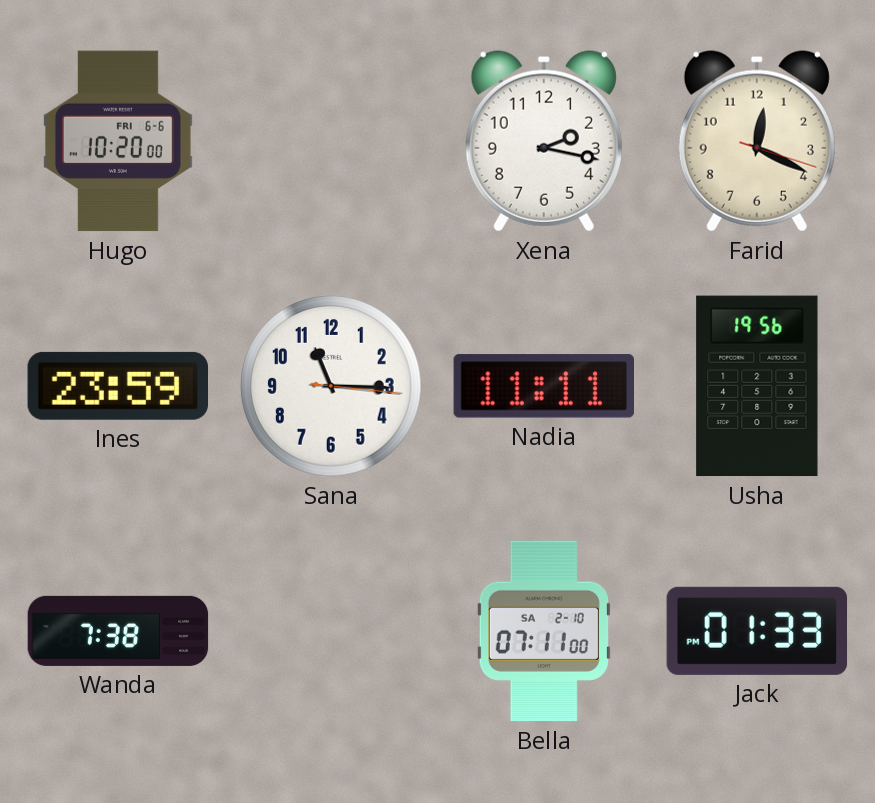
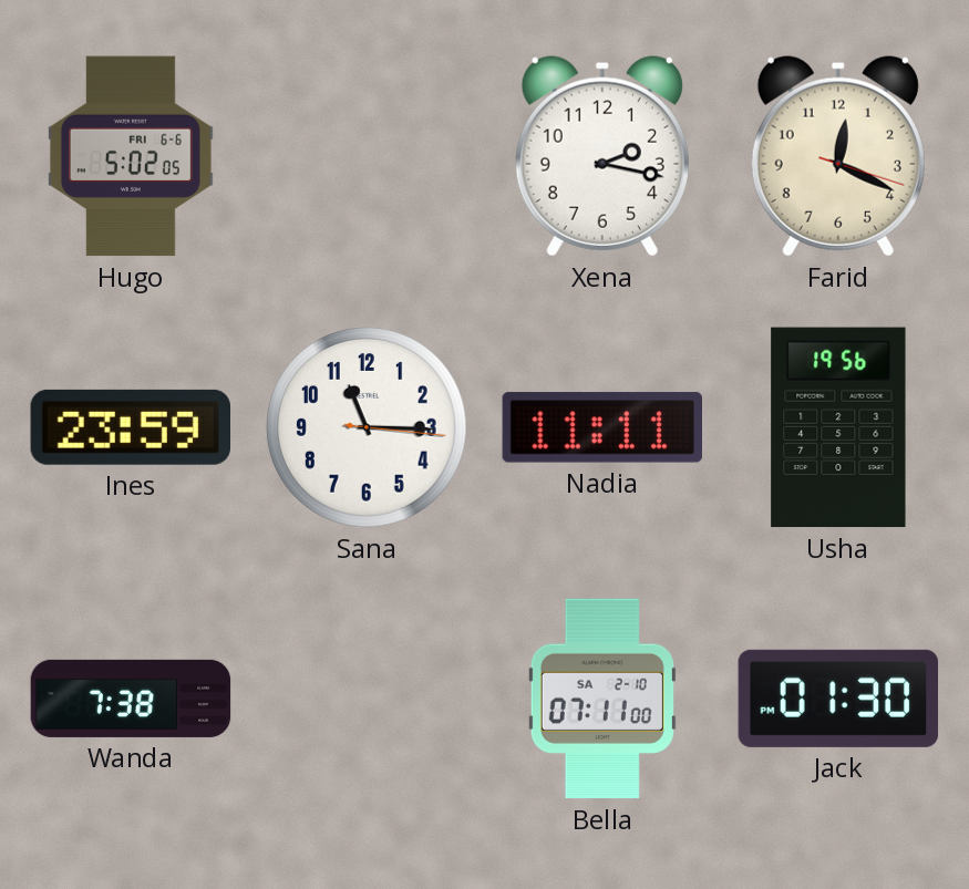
Hugo: 10:20 -> 5:02
Jack: 01:33 -> 01:30
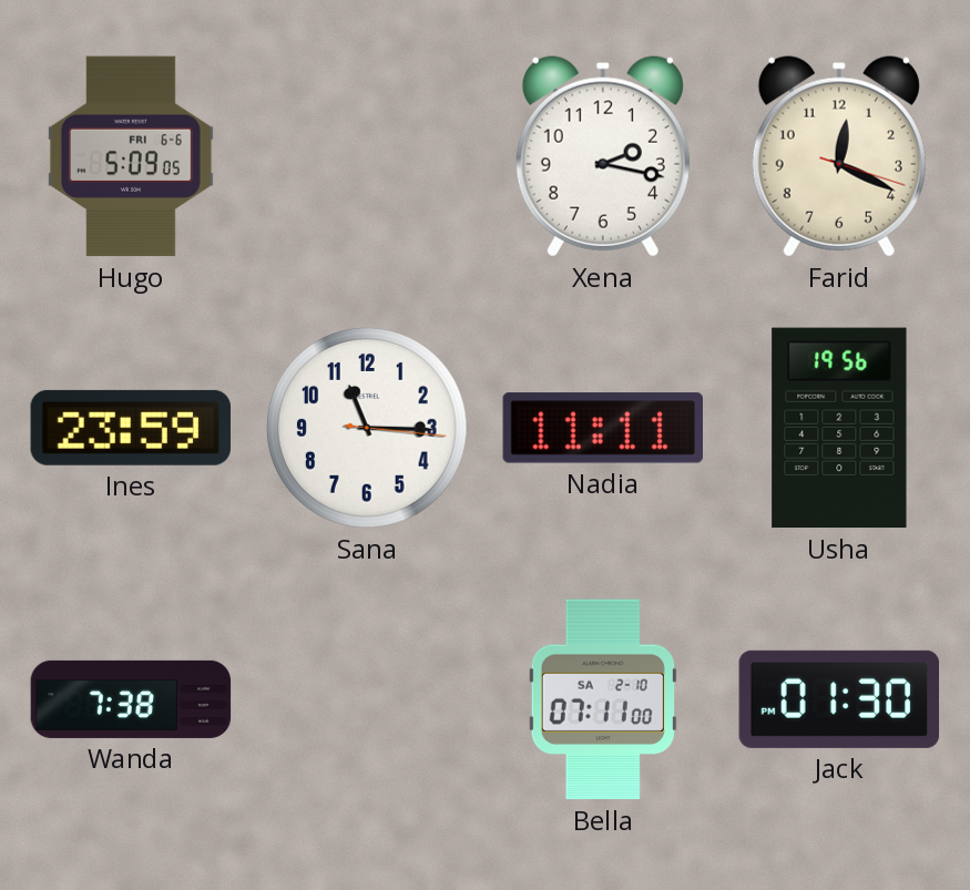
Hugo: 5:02 -> 5:09
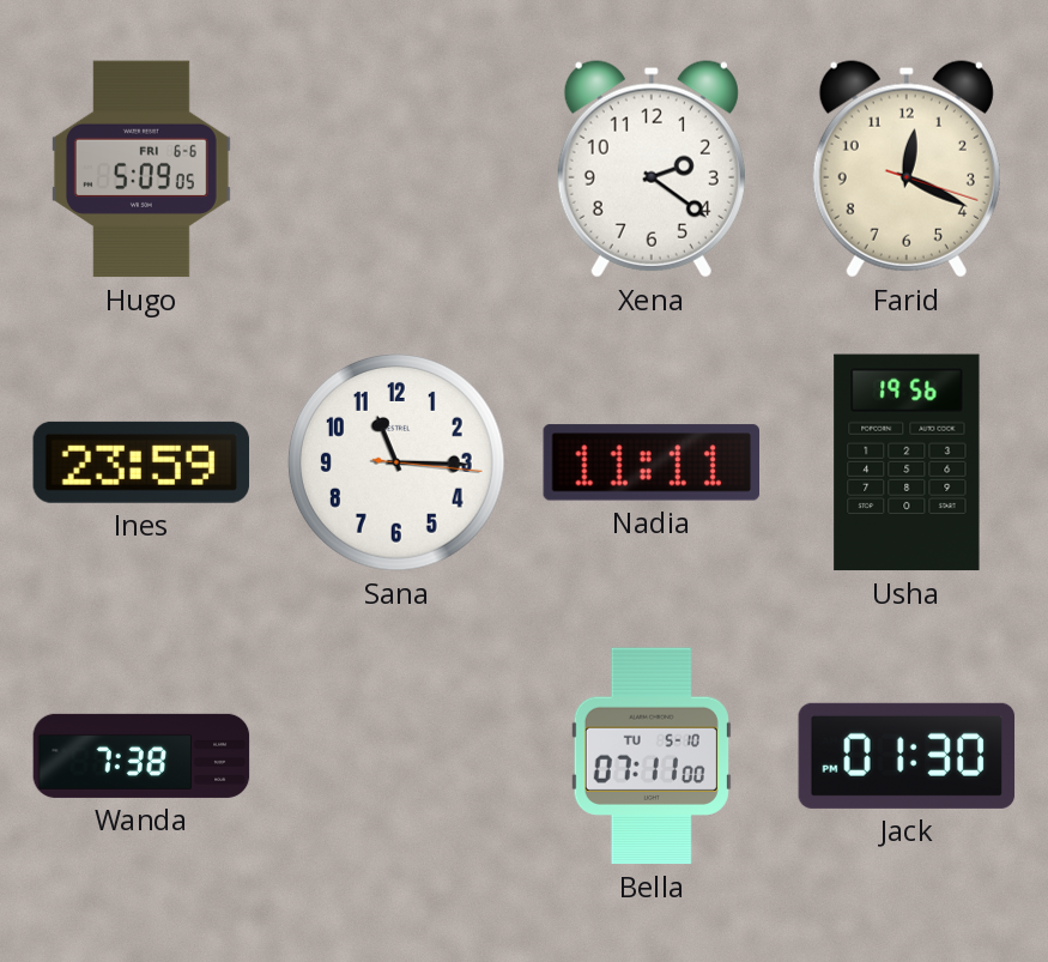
Xena: 2:17 -> 2:21
Bella date: SA 2-10 -> TU 5-10
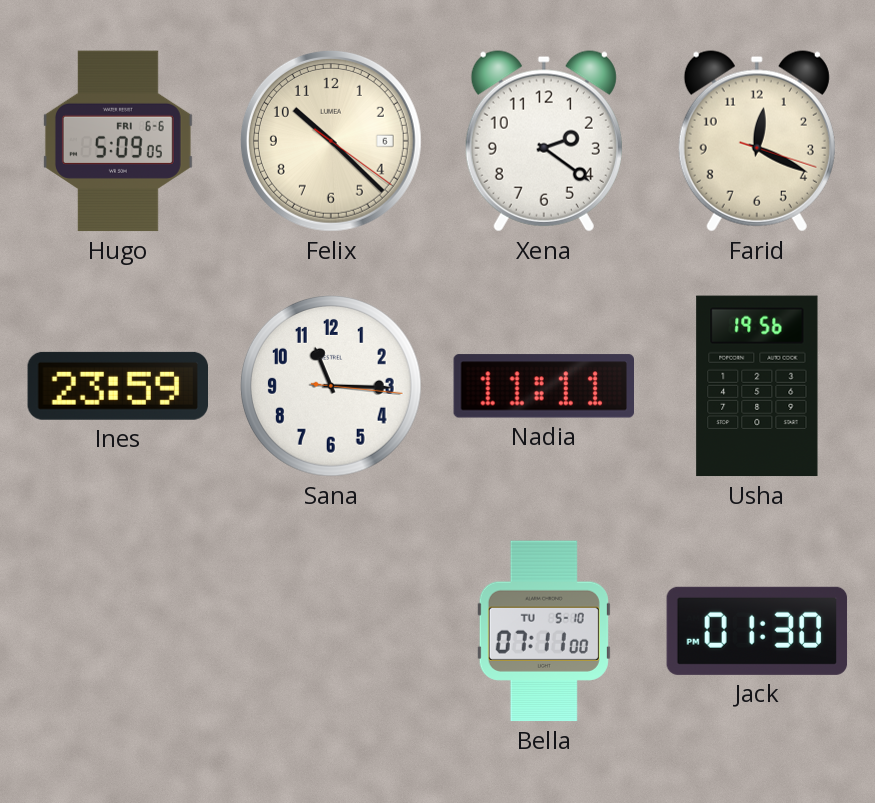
Felix: none -> 10:22
Wanda: 7:38 -> none
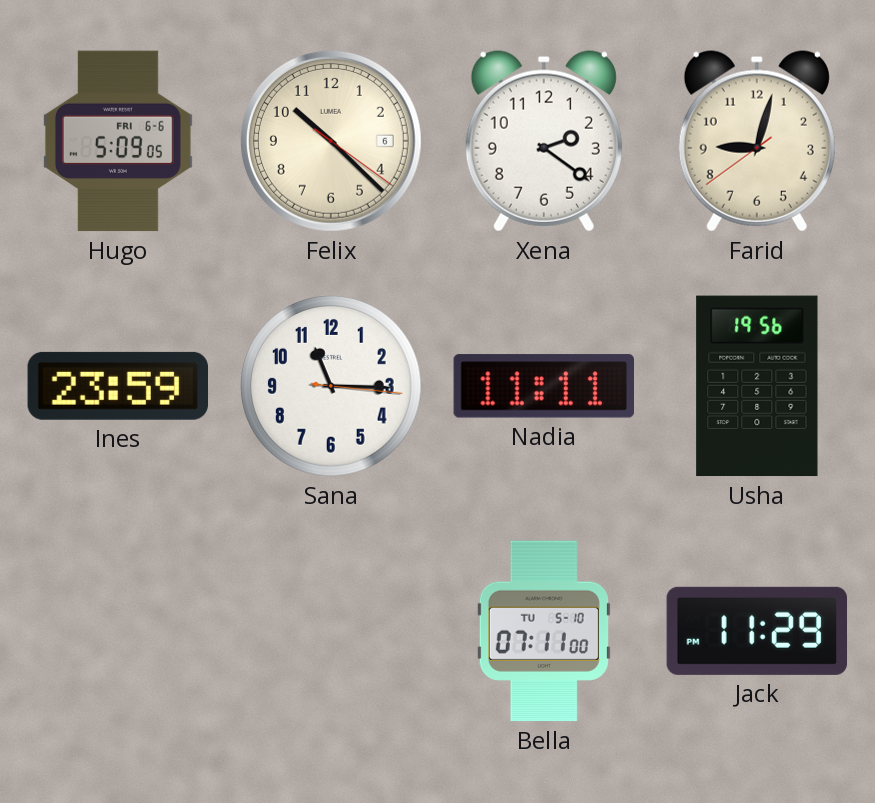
Farid: 12:19 -> 9:02
Jack: 01:30 -> 11:29
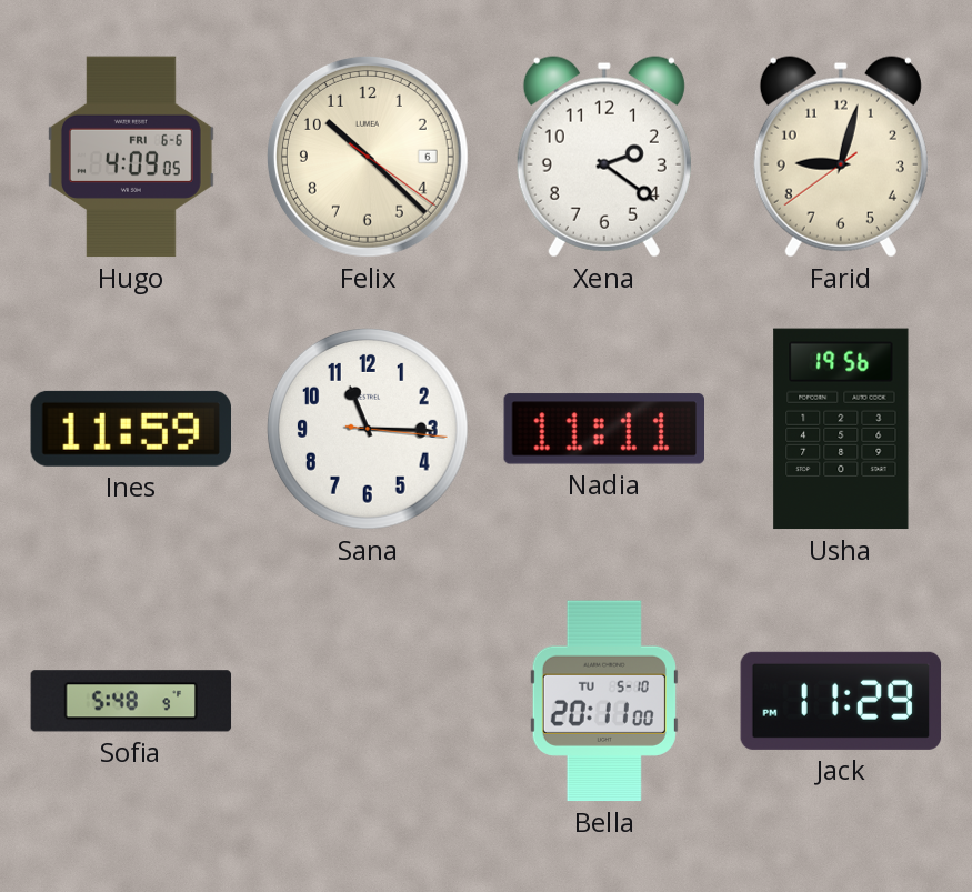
Hugo: 5:09 -> 4:09
Ines: 23:59 -> 11:59
Sofia: none -> 5:48
Bella: 07:11 -> 20:11
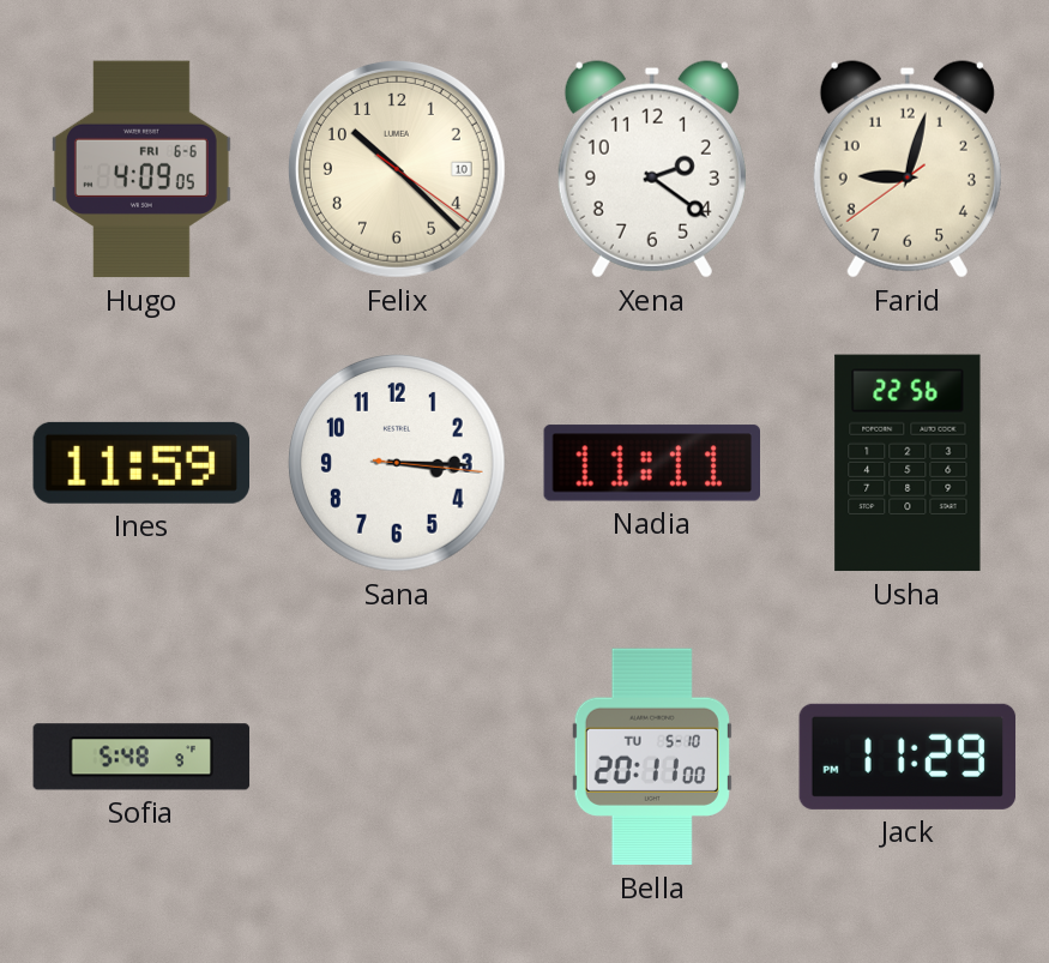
Felix date: 6 -> 10
Sana: 11:15 -> 3:15
Usha: 19:56 -> 22:56
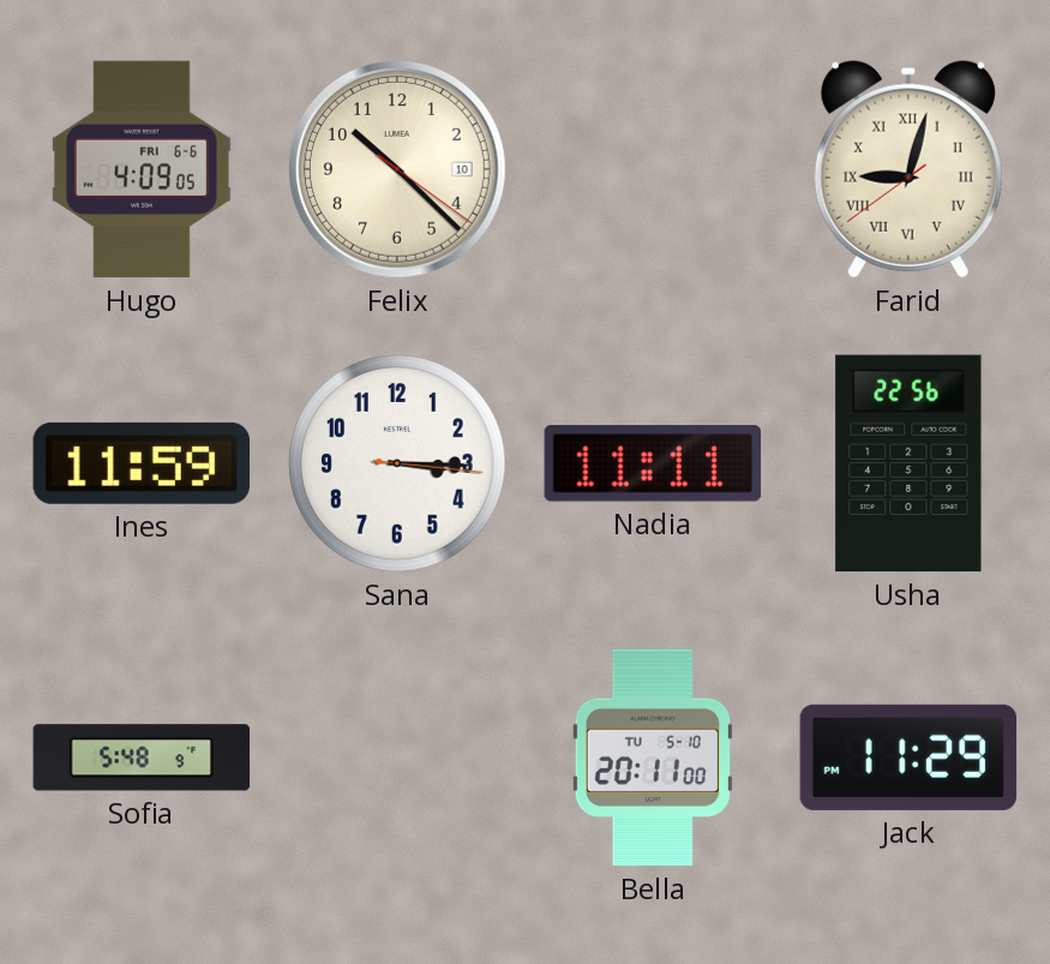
Xena: 2:21 -> none
Farid numerals: Arabic -> Roman
